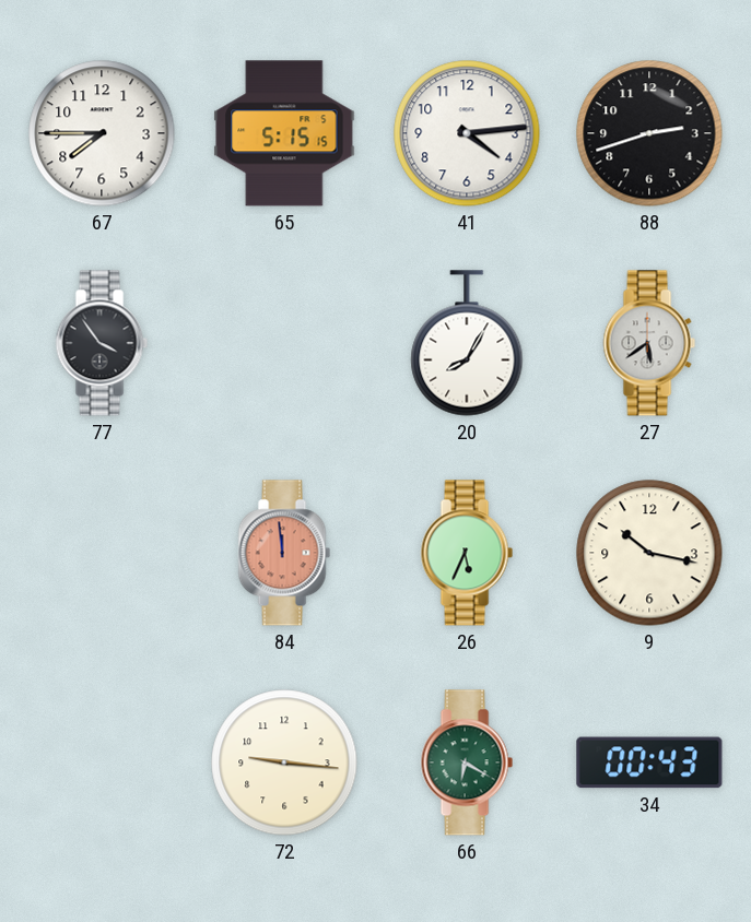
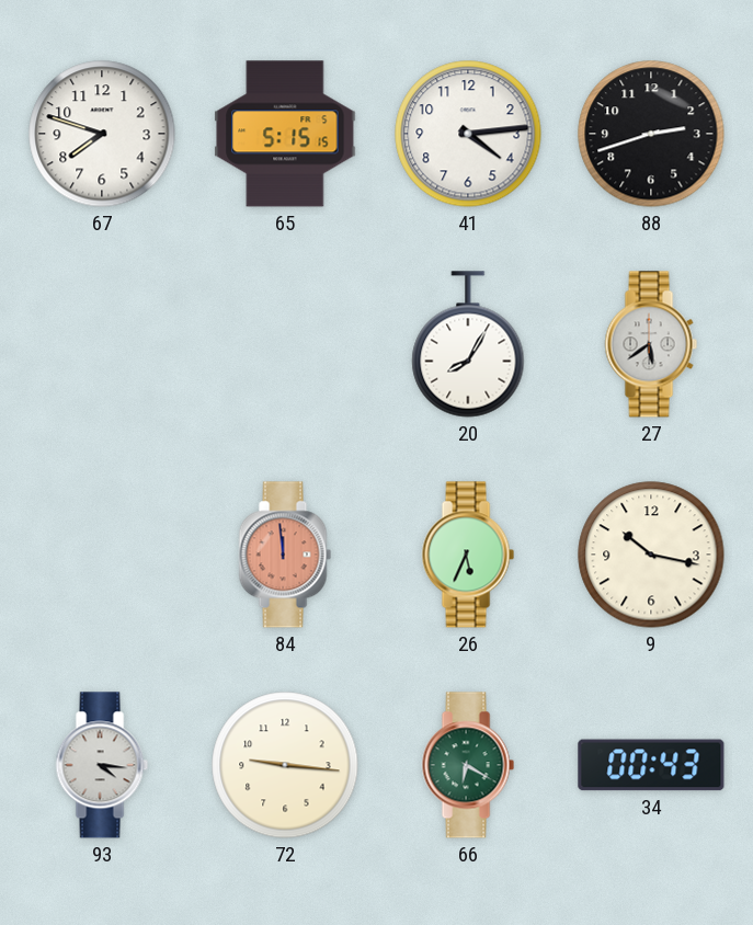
67: 7:45 -> 7:48
77: 3:54 -> none
93: none -> 4:16
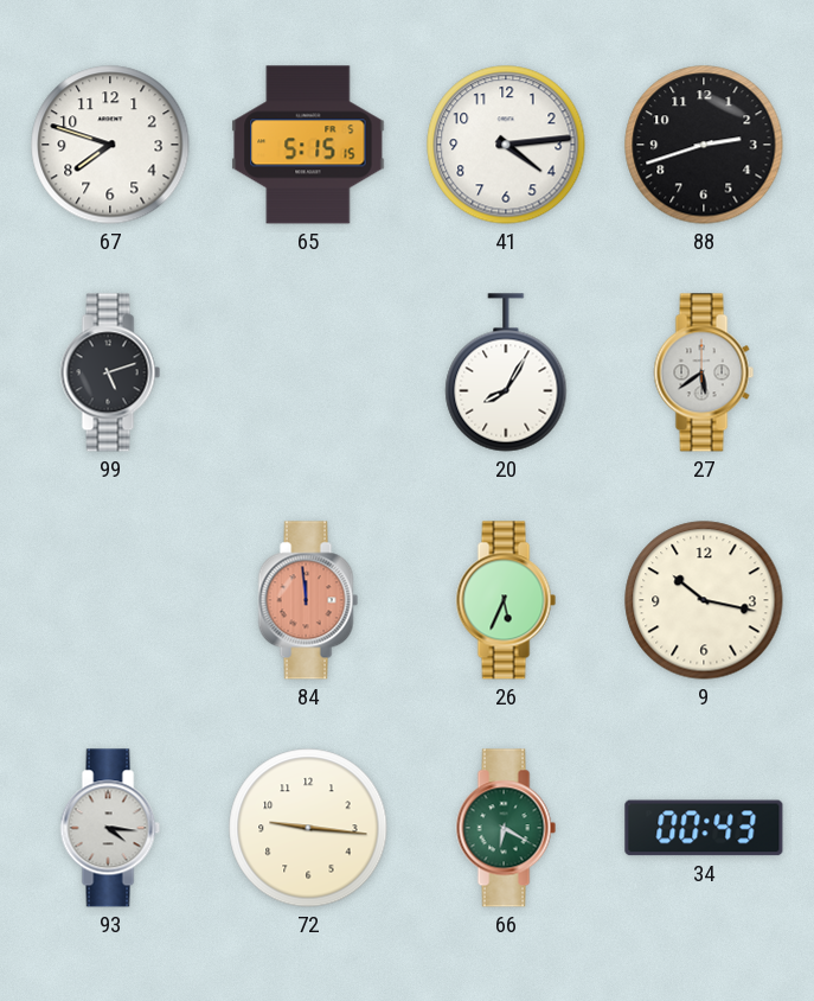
99: none -> 5:12
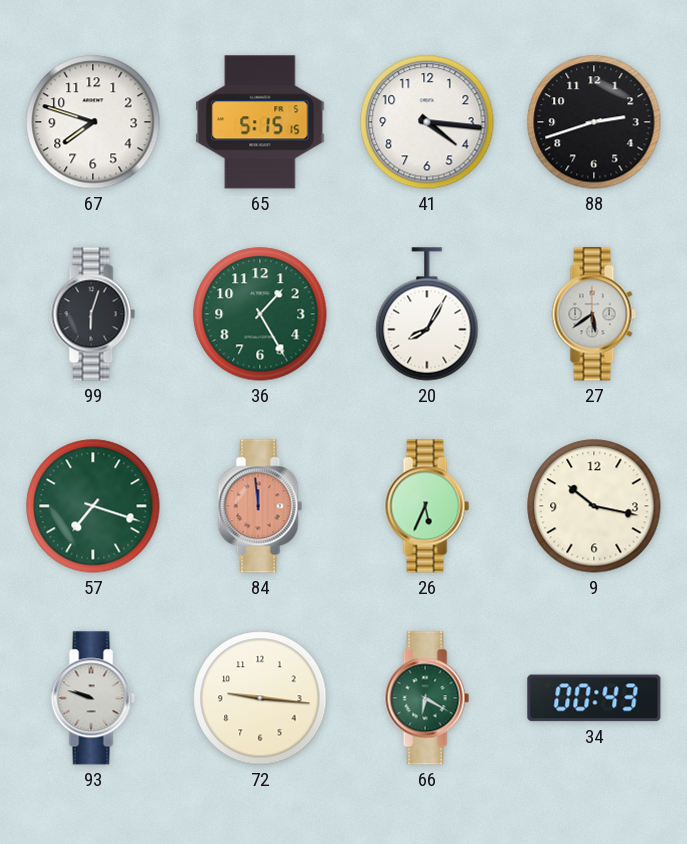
41: 4:14 -> 4:16
99: 5:12 -> 6:03
36: none -> 1:25
57: none -> 7:18
93: 4:16 -> 9:48
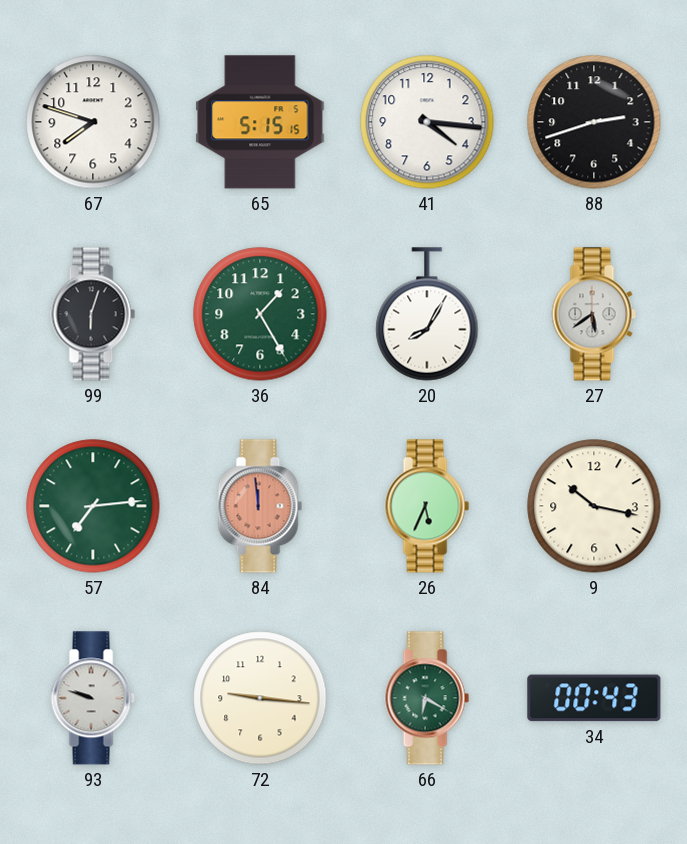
57: 7:18 -> 7:14
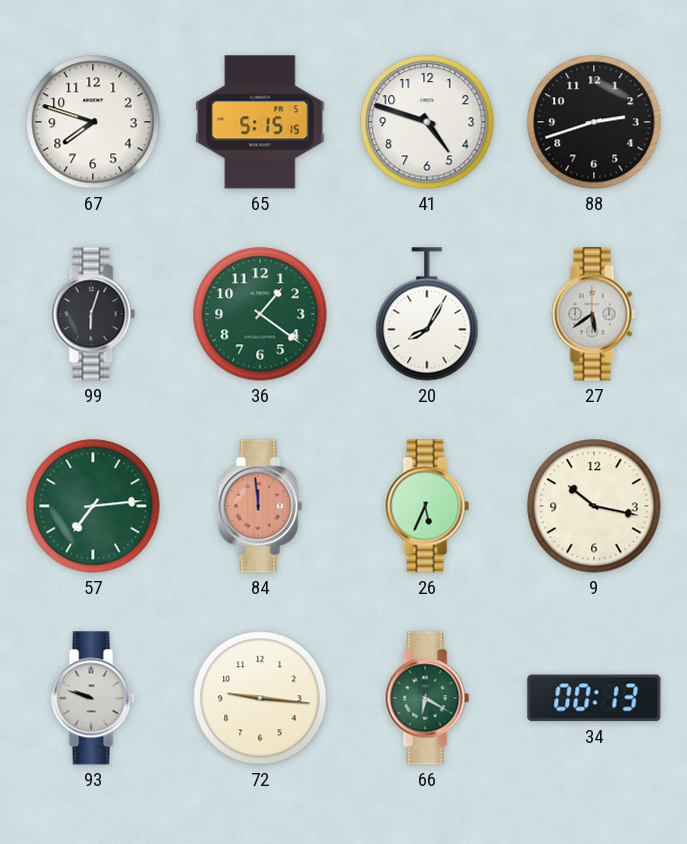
41: 4:16 -> 4:48
36: 1:25 -> 1:21
34: 00:43 -> 00:13
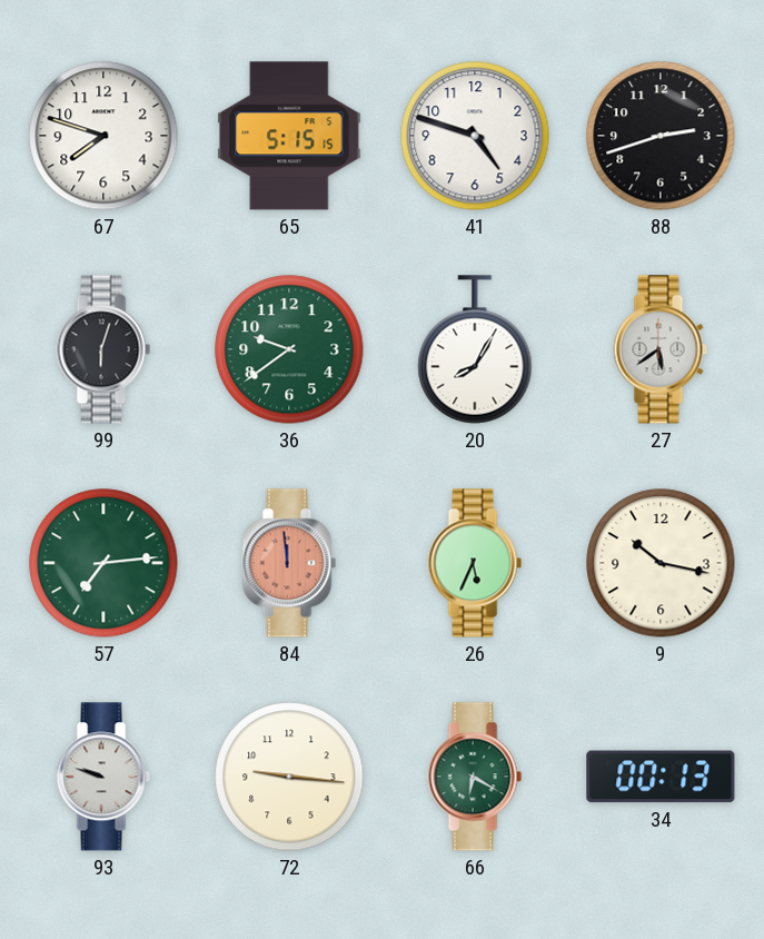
36: 1:21 -> 9:39
